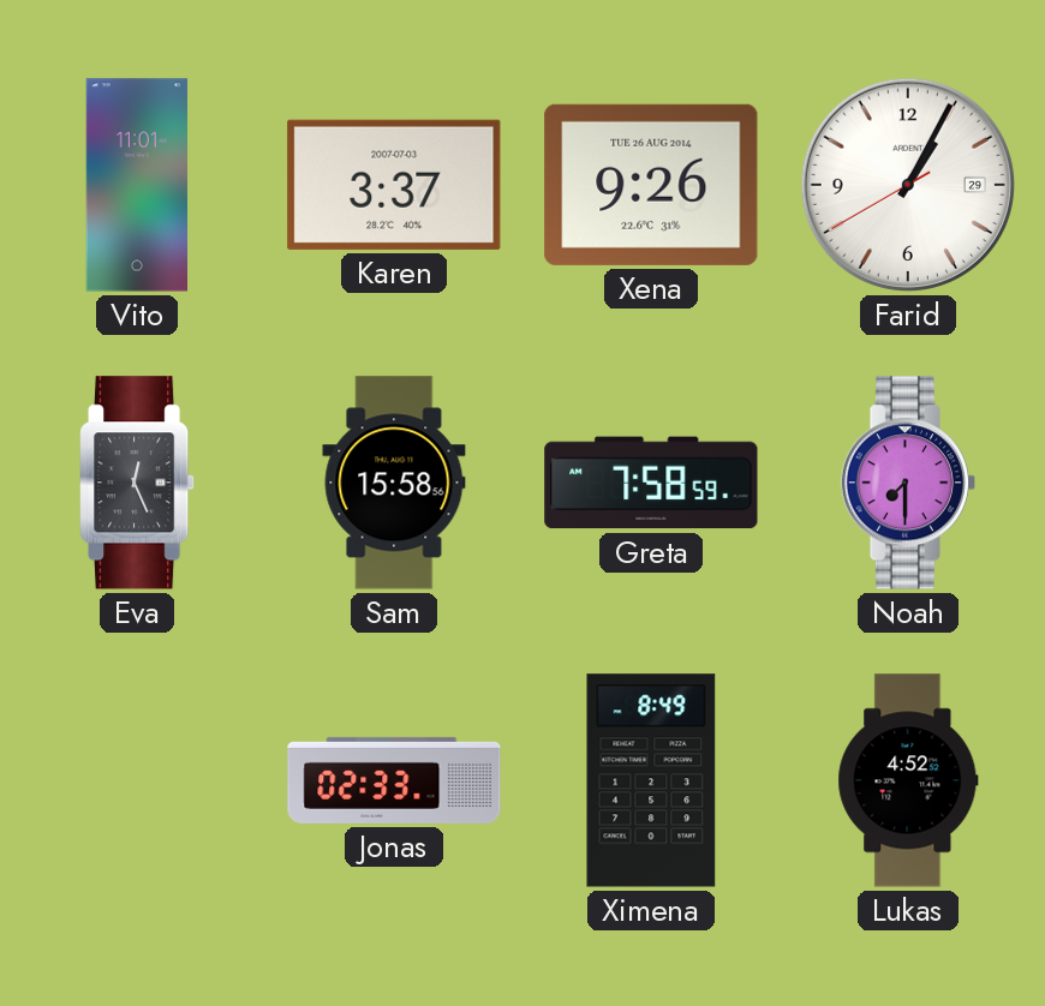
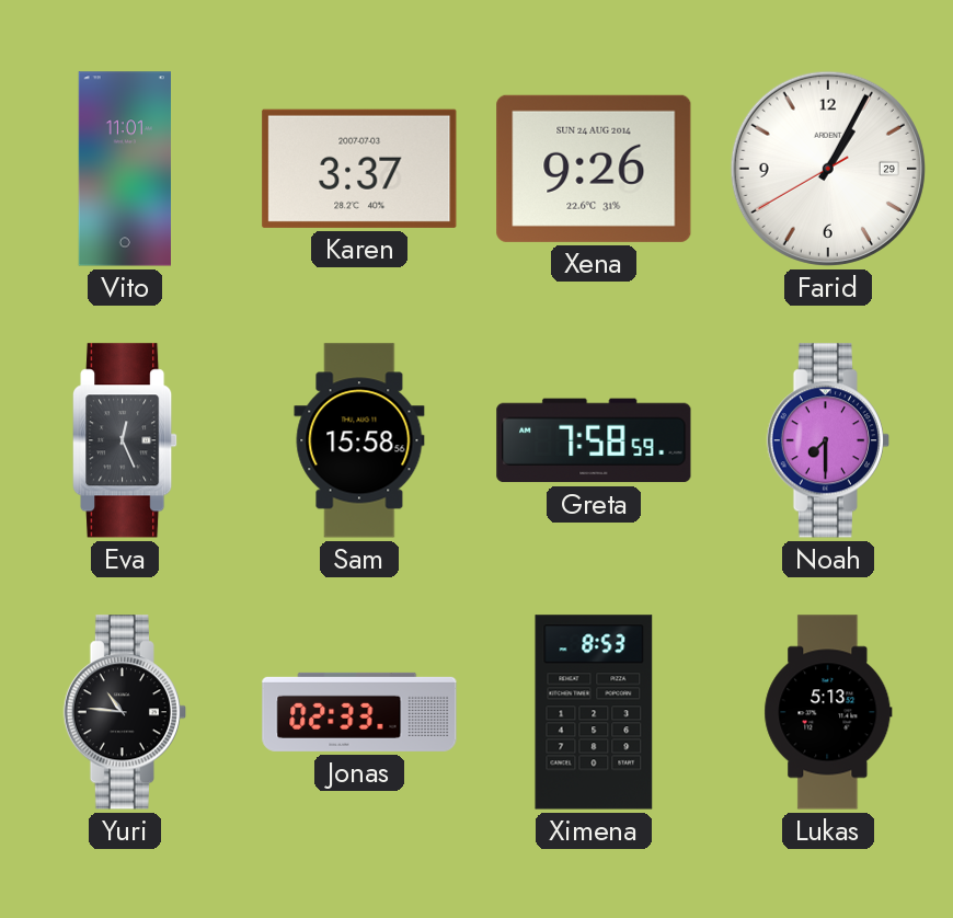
Xena date: TUE 26 AUG 2014 -> SUN 24 AUG 2014
Yuri: none -> 10:46
Ximena: 8:49 -> 8:53
Lukas: 4:52 -> 5:13
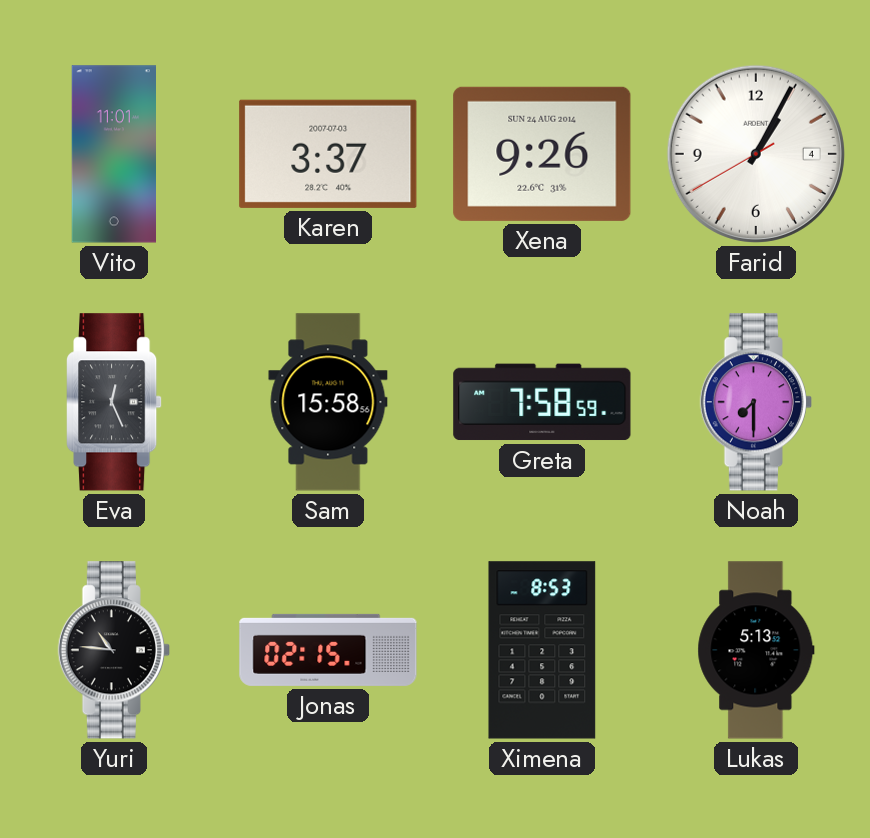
Farid date: 29 -> 4
Jonas: 02:33 -> 02:15
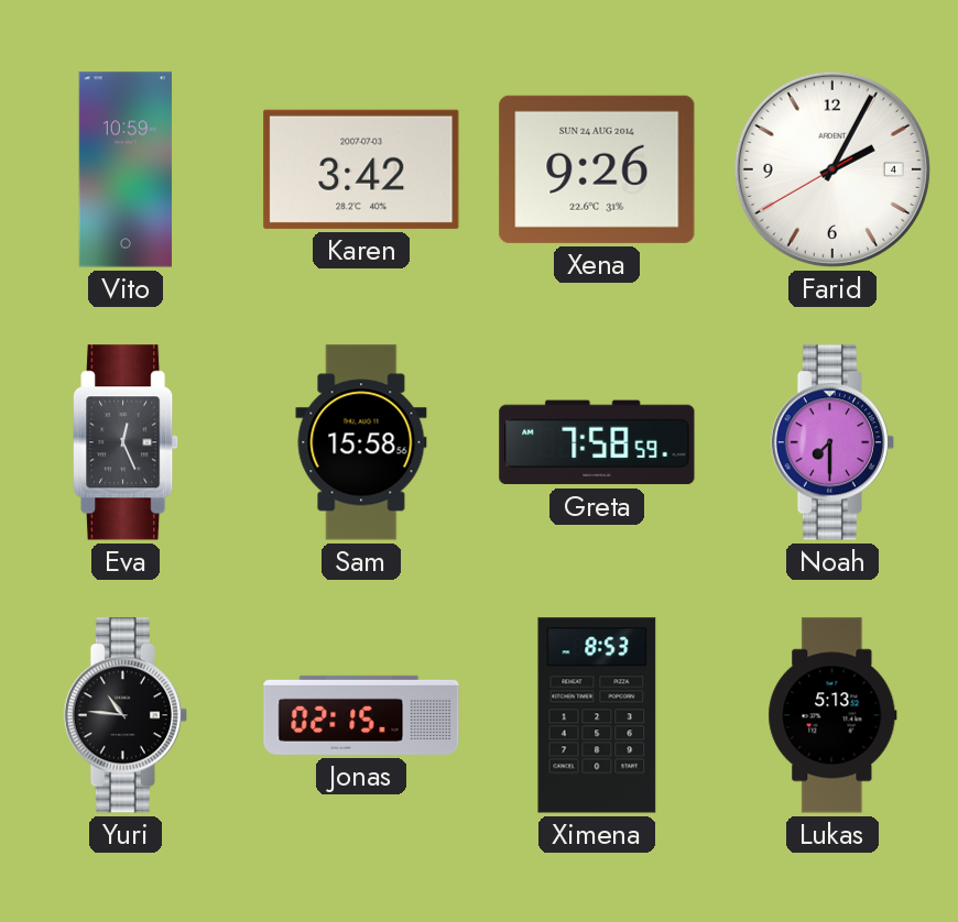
Vito: 11:01 -> 10:59
Karen: 3:37 -> 3:42
Farid: 1:04 -> 2:04
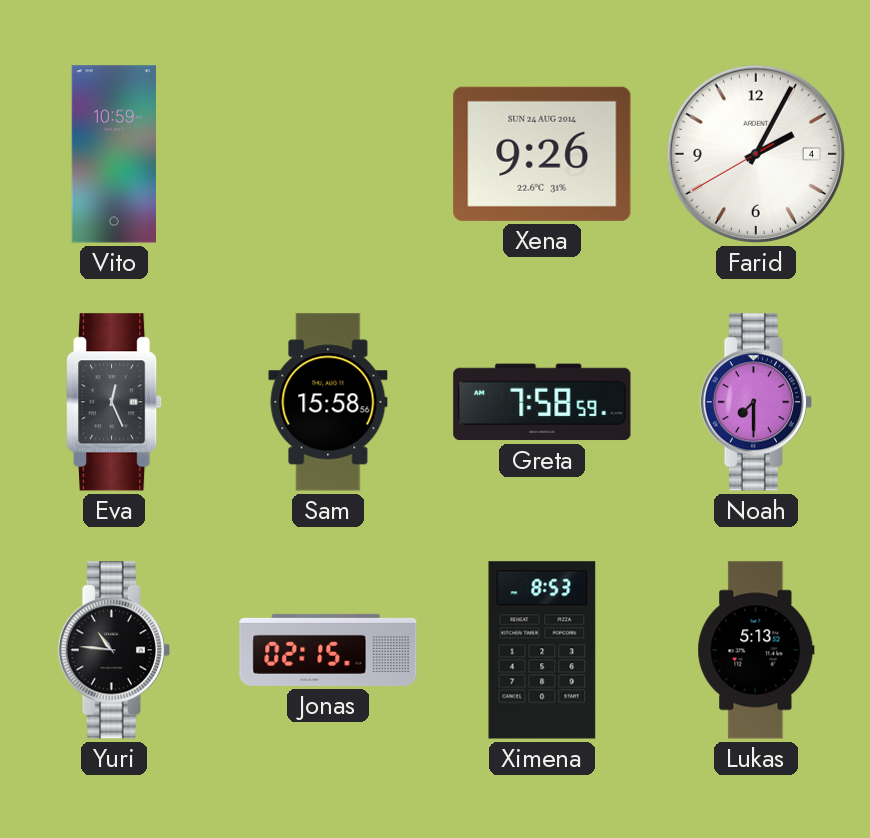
Karen: 3:42 -> none
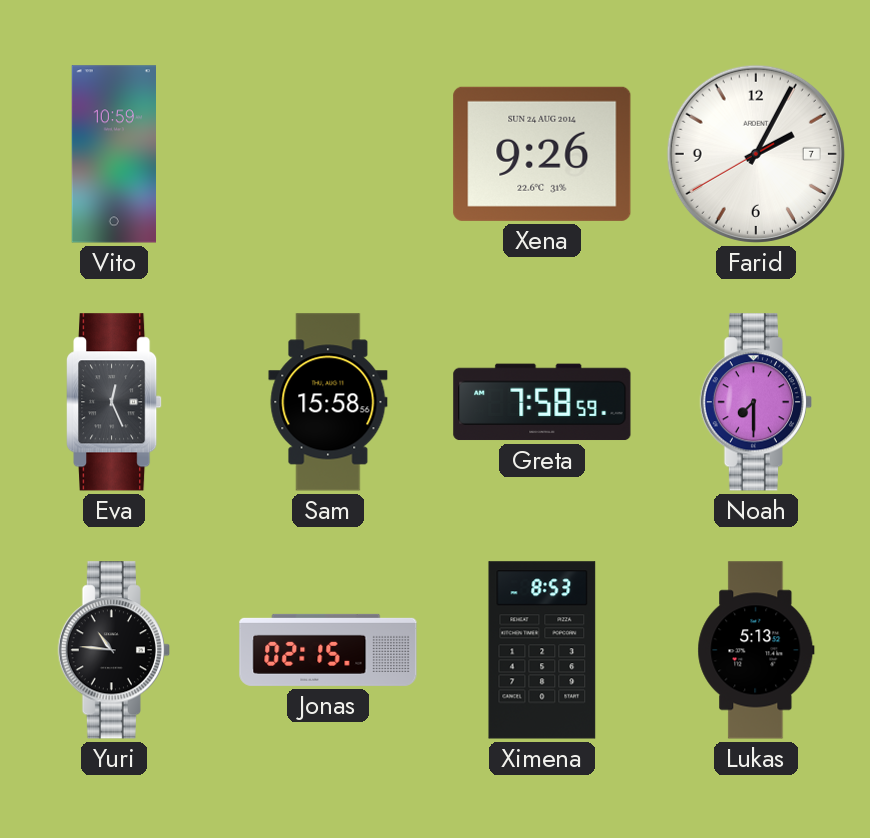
Farid date: 4 -> 7
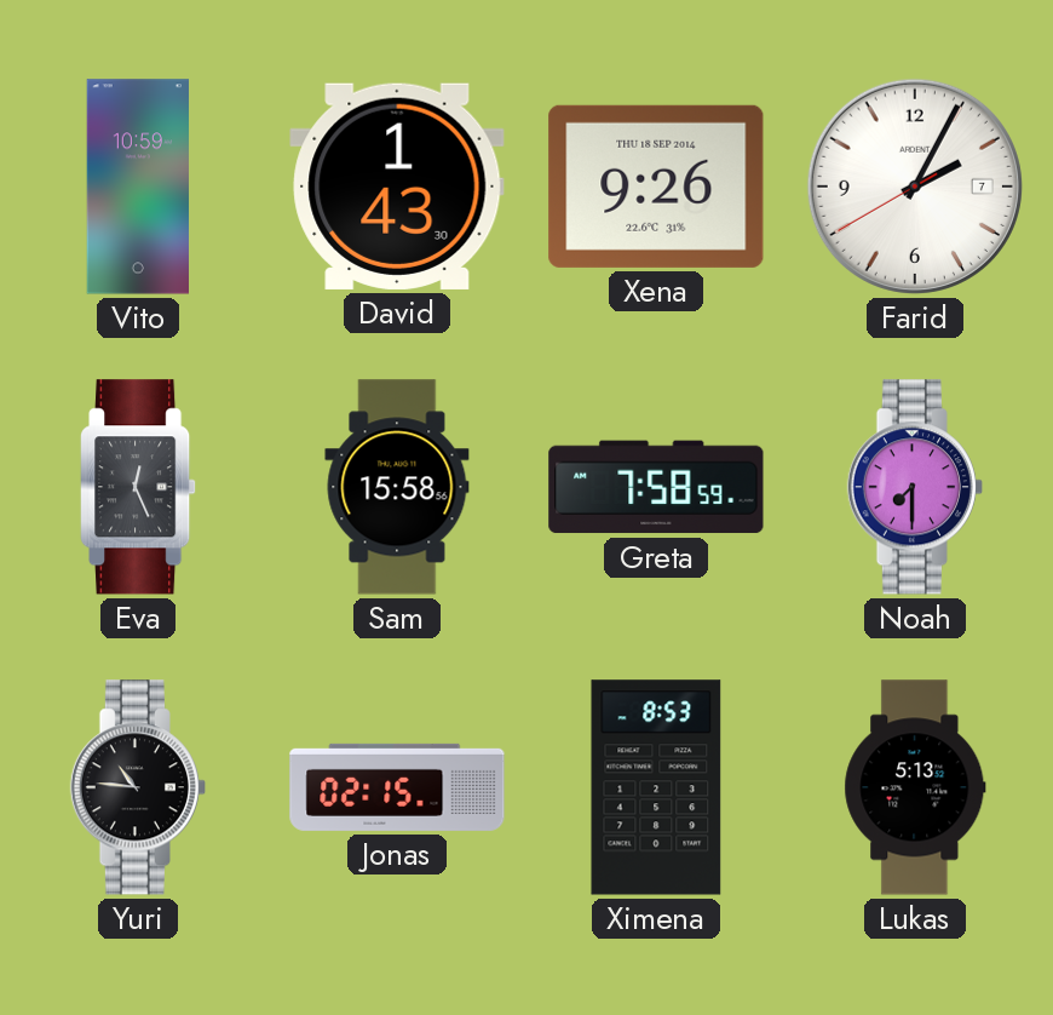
David: none -> 1:43
Xena date: SUN 24 AUG 2014 -> THU 18 SEP 2014
